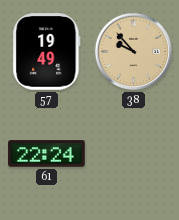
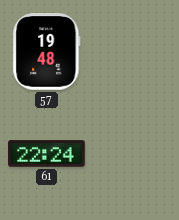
57: 19:49 -> 19:48
38: 9:53 -> none
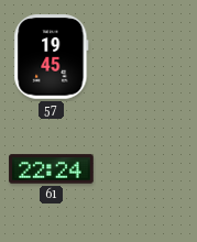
57: 19:48 -> 19:45
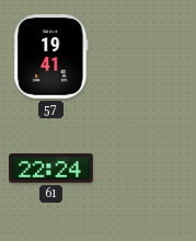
57: 19:45 -> 19:41
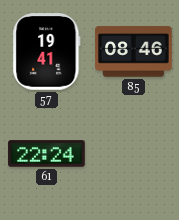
85: none -> 08:46
